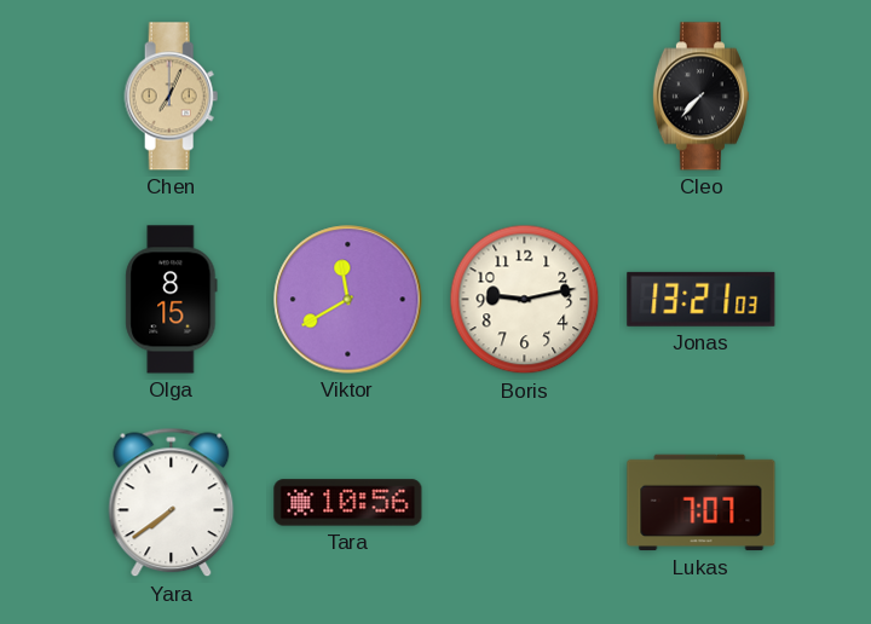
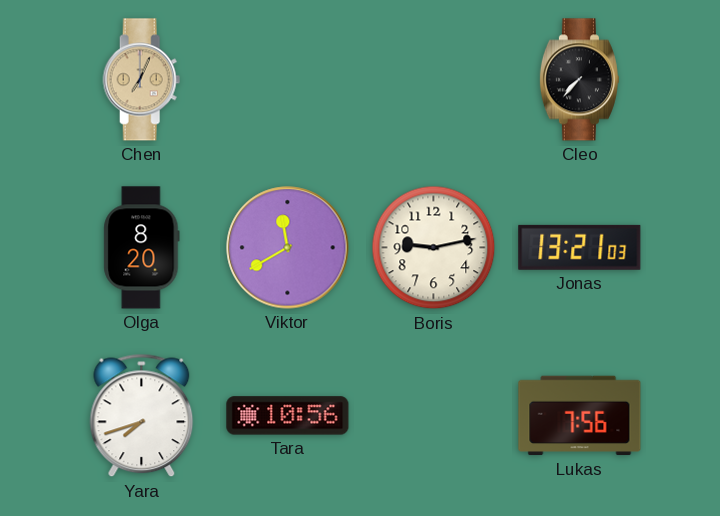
Olga: 8:15 -> 8:20
Yara: 7:39 -> 7:42
Lukas: 7:07 -> 7:56
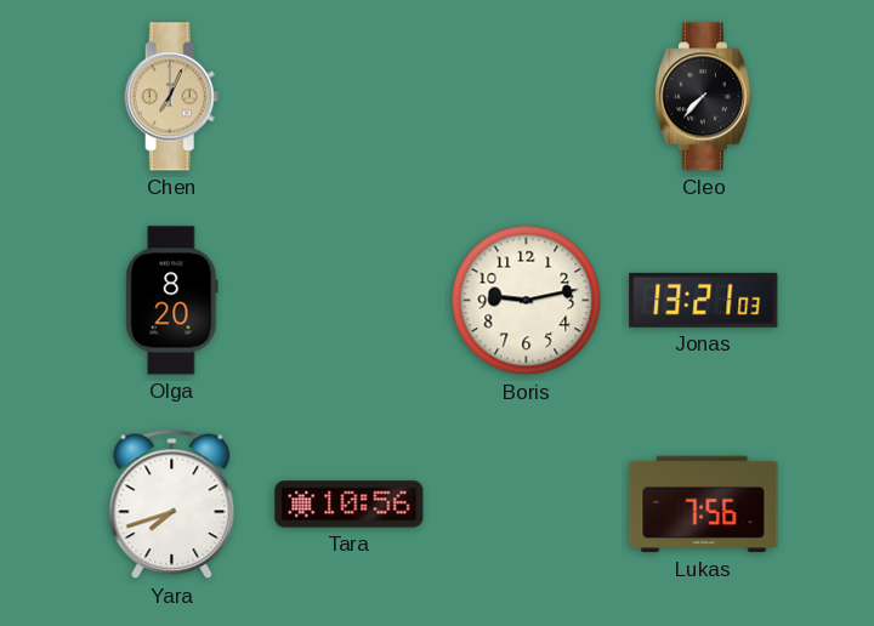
Viktor: 11:40 -> none
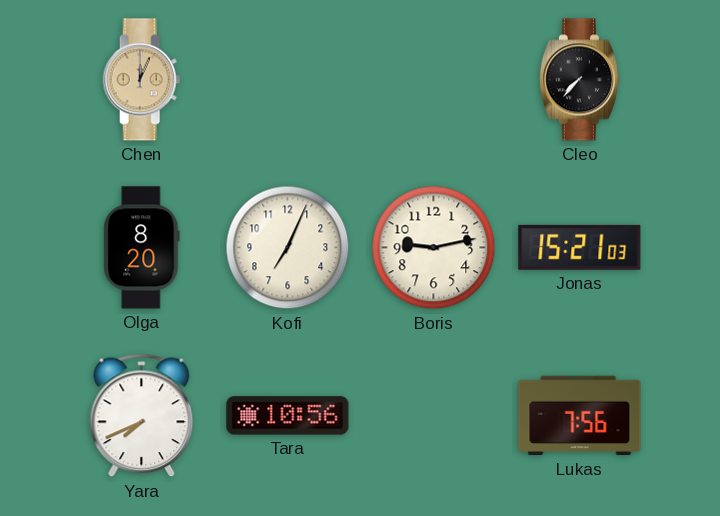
Chen: 7:04 -> 12:04
Kofi: none -> 7:04
Jonas: 13:21 -> 15:21
Yara: 7:42 -> 7:41
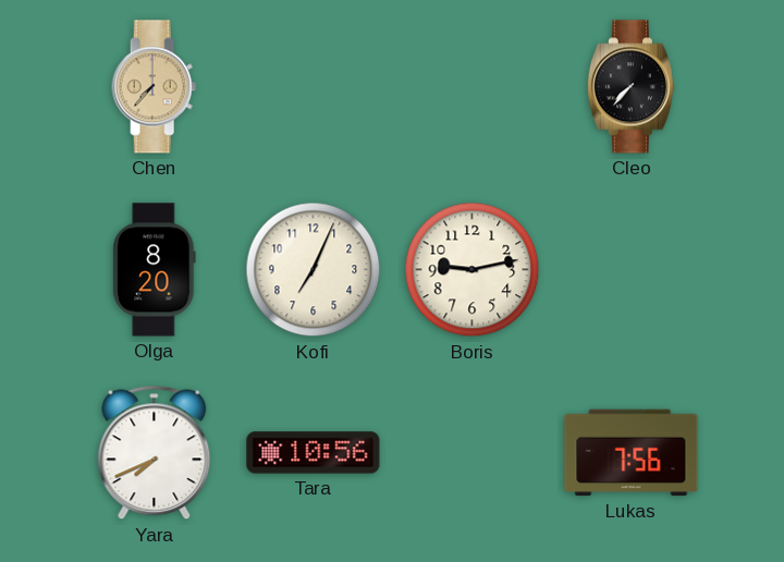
Chen: 12:04 -> 7:37
Jonas: 15:21 -> none
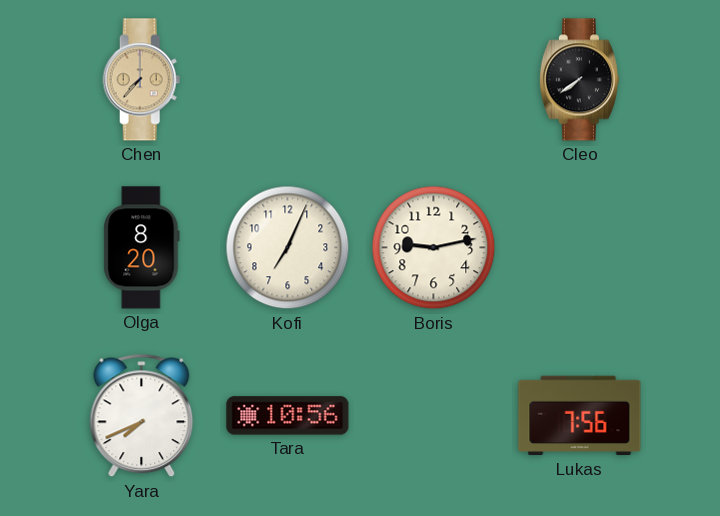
Cleo: 7:37 -> 7:39
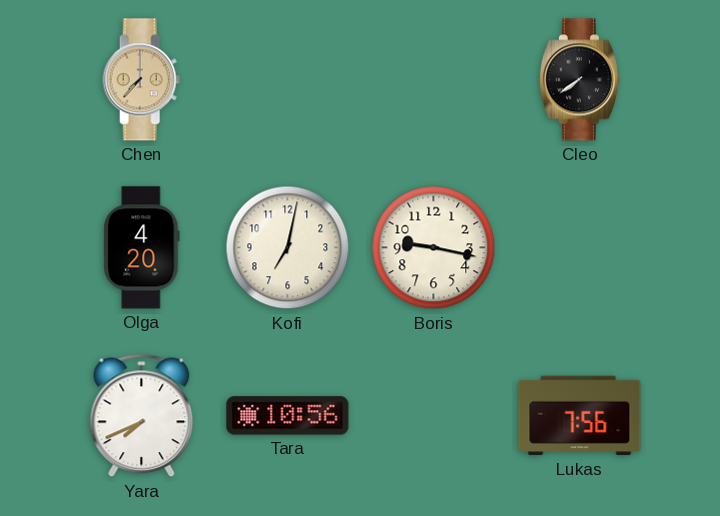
Olga: 8:20 -> 4:20
Kofi: 7:04 -> 7:02
Boris: 9:13 -> 9:17
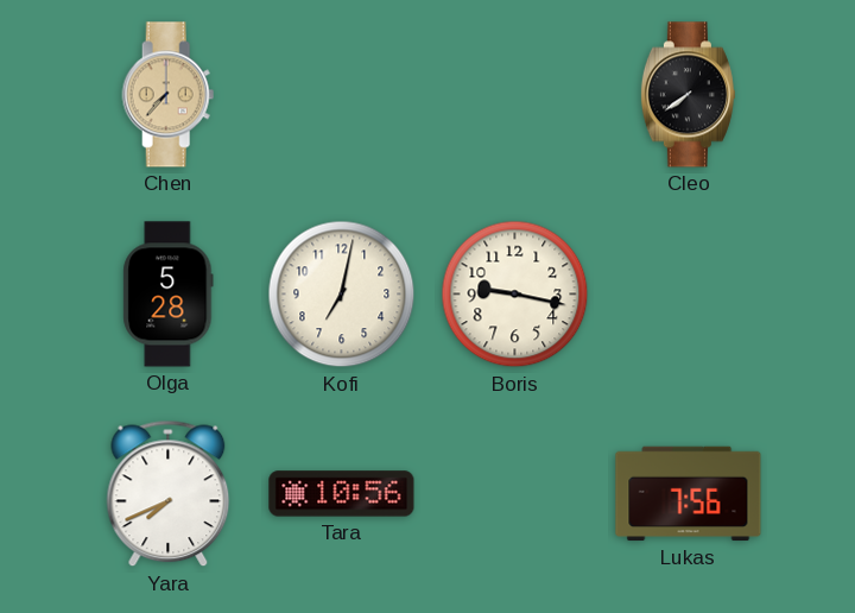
Olga: 4:20 -> 5:28
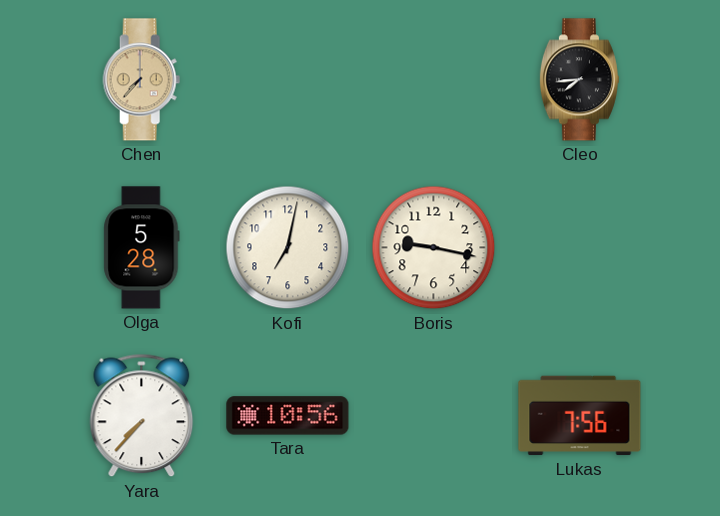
Cleo: 7:39 -> 7:44
Yara: 7:41 -> 7:37
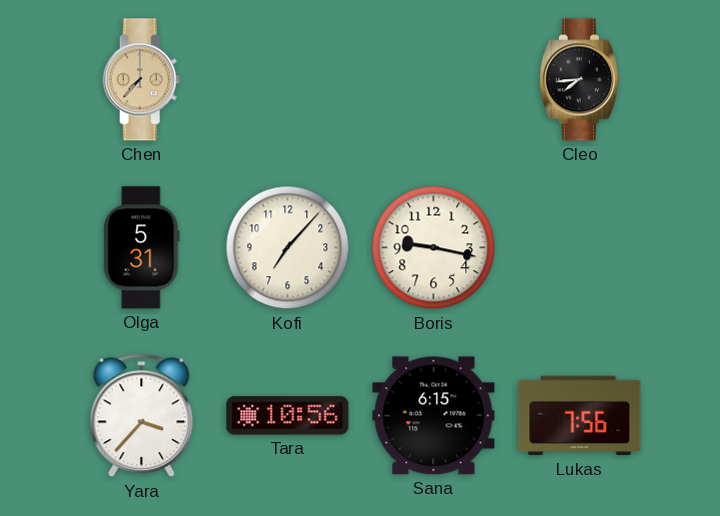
Olga: 5:28 -> 5:31
Kofi: 7:02 -> 7:07
Yara: 7:37 -> 3:37
Sana: none -> 6:15
